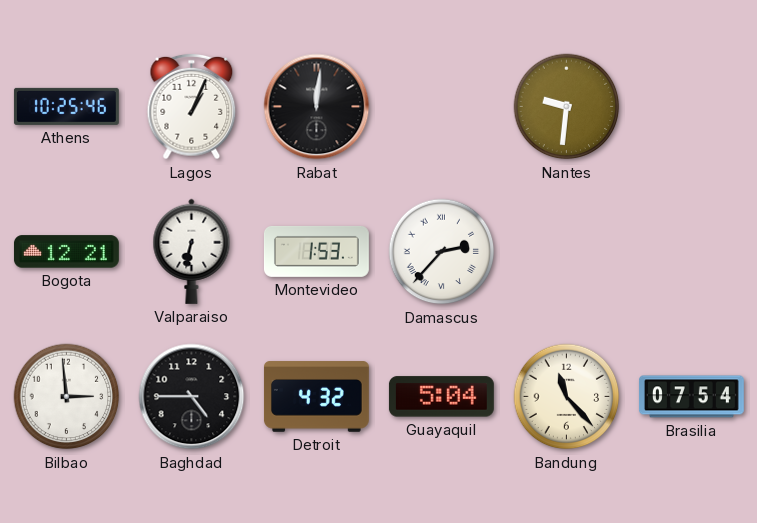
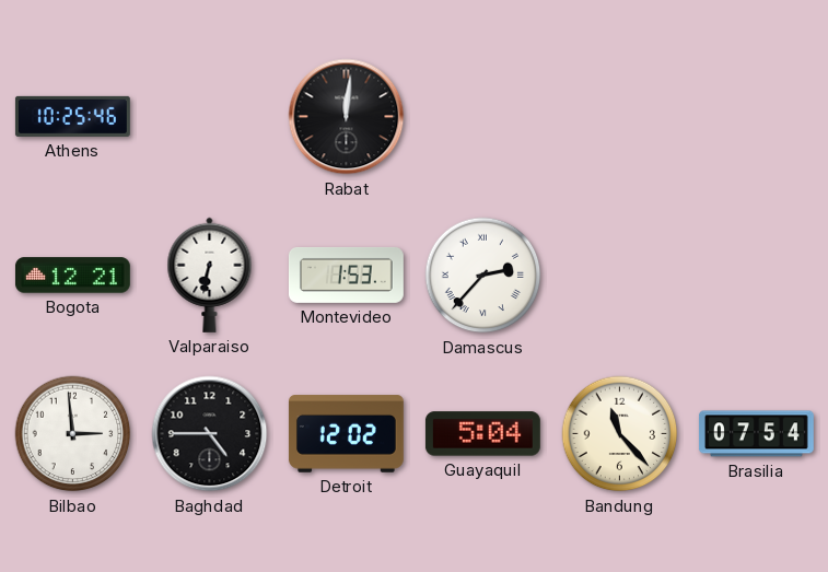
Lagos: 1:04 -> none
Nantes: 9:31 -> none
Detroit: 4:32 -> 12:02
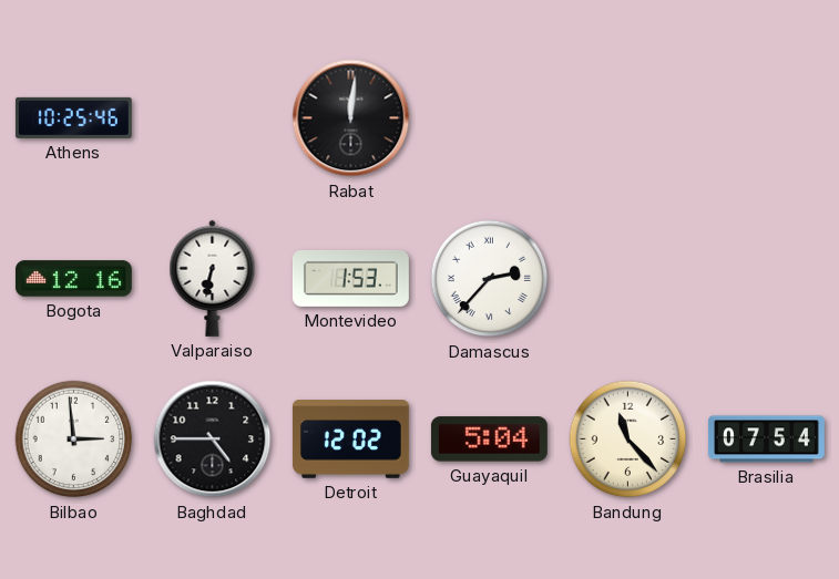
Bogota: 12:21 -> 12:16
